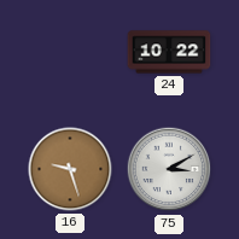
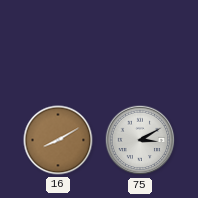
24: 10:22 -> none
16: 9:27 -> 8:10
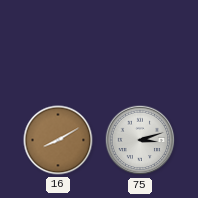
75: 3:10 -> 3:12
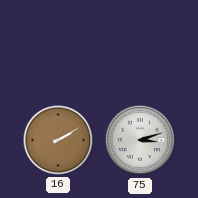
16: 8:10 -> 2:10
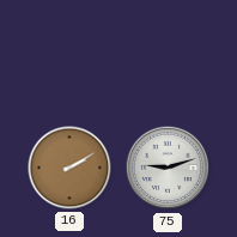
75: 3:12 -> 9:12
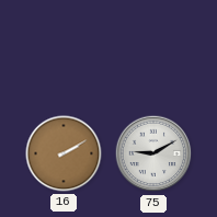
75: 9:12 -> 9:10
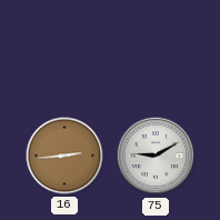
16: 2:10 -> 2:44
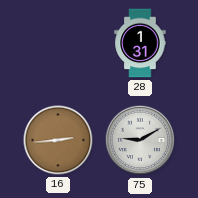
28: none -> 1:31
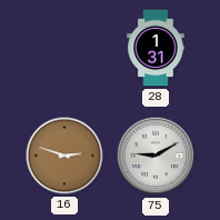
16: 2:44 -> 2:48
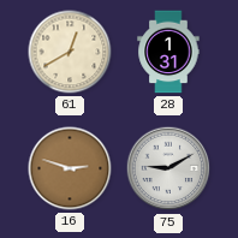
61: none -> 12:40
